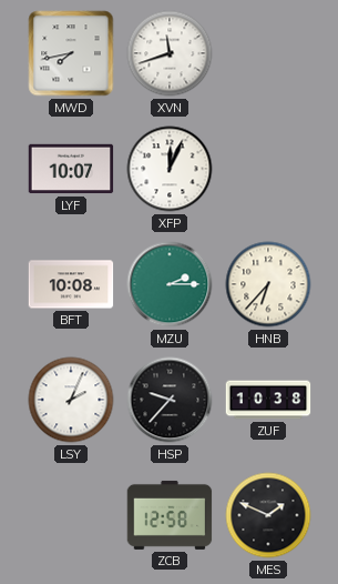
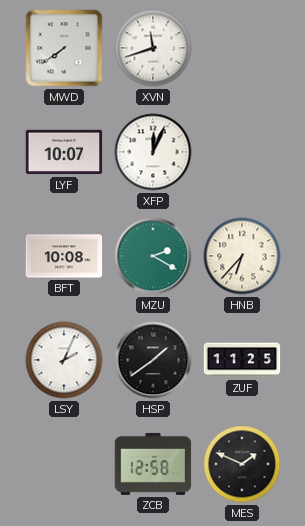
MWD: 7:43 -> 7:39
MZU: 2:15 -> 2:20
HSP: 9:37 -> 1:39
ZUF: 10:38 -> 11:25
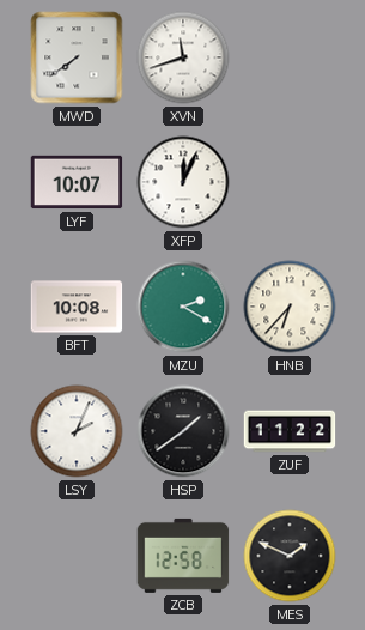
ZUF: 11:25 -> 11:22
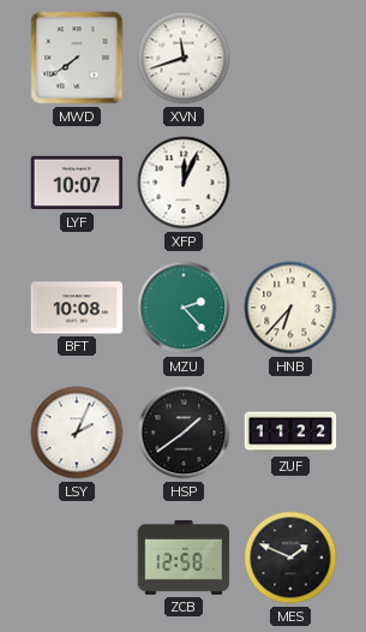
MZU: 2:20 -> 2:23
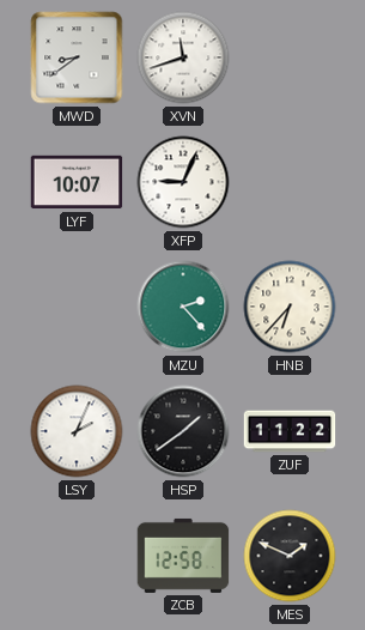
MWD: 7:39 -> 8:39
XFP: 12:04 -> 9:04
BFT: 10:08 -> none
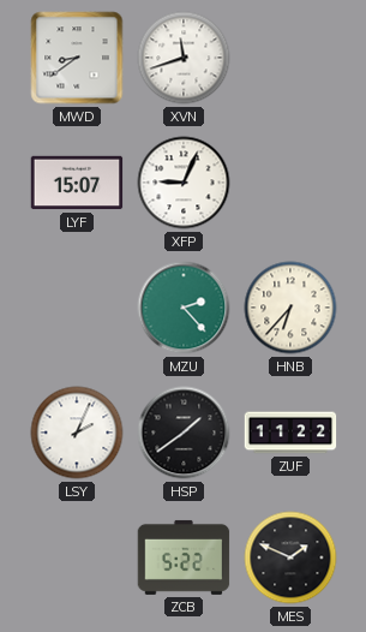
LYF: 10:07 -> 15:07
ZCB: 12:58 -> 5:22
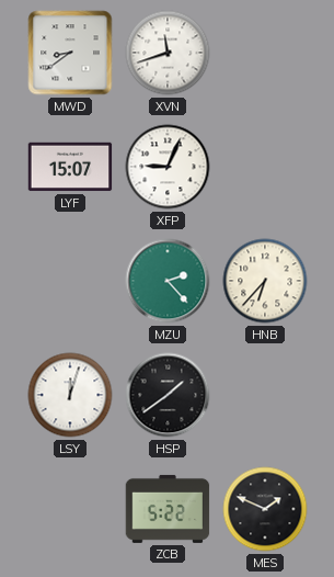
LSY: 2:04 -> 12:03
ZUF: 11:22 -> none
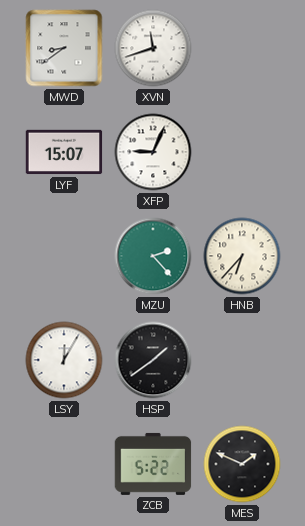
LSY: 12:03 -> 12:05
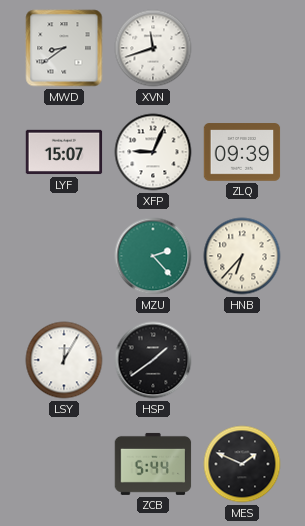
ZLQ: none -> 09:39
ZCB: 5:22 -> 5:44
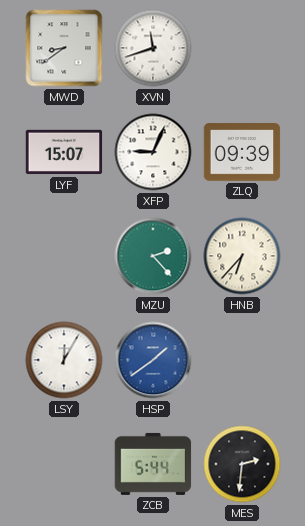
HSP dial: black -> blue
MES: 1:49 -> 2:31
